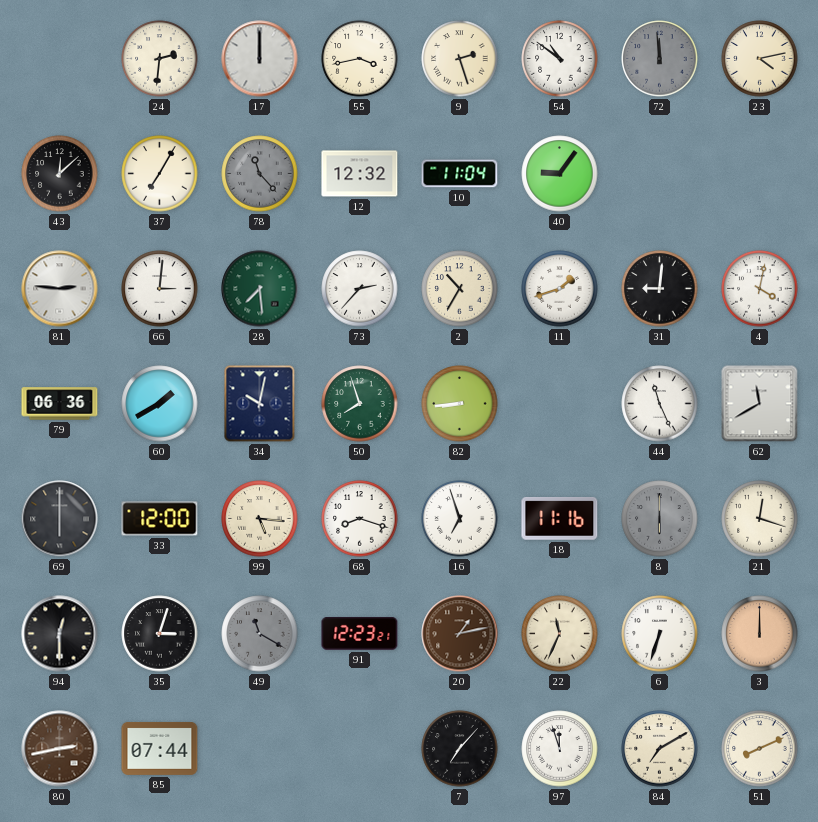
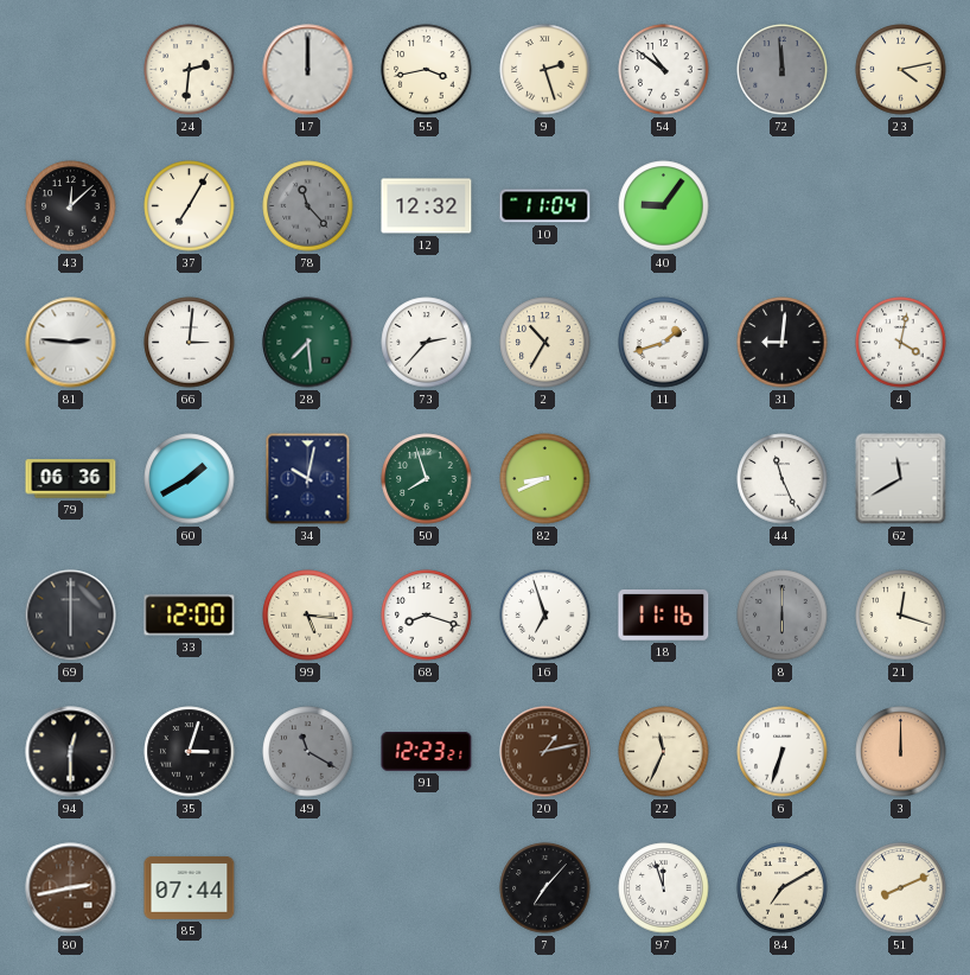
82: 8:44 -> 8:41
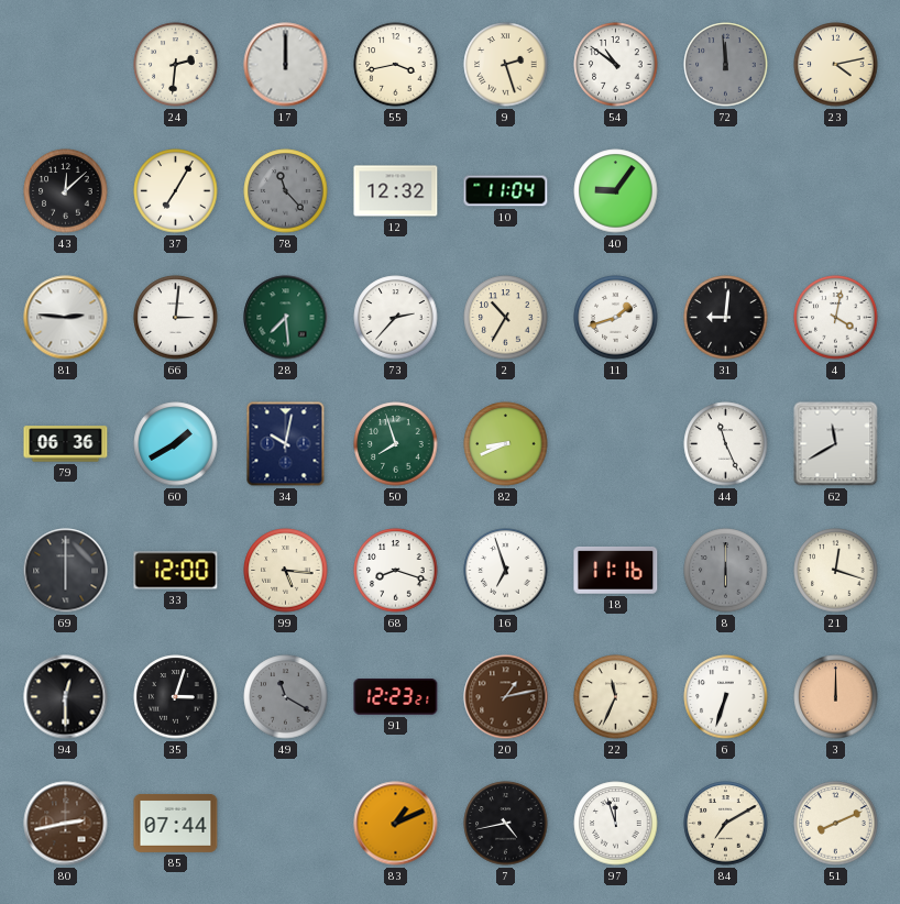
83: none -> 1:11
7: 7:07 -> 4:43
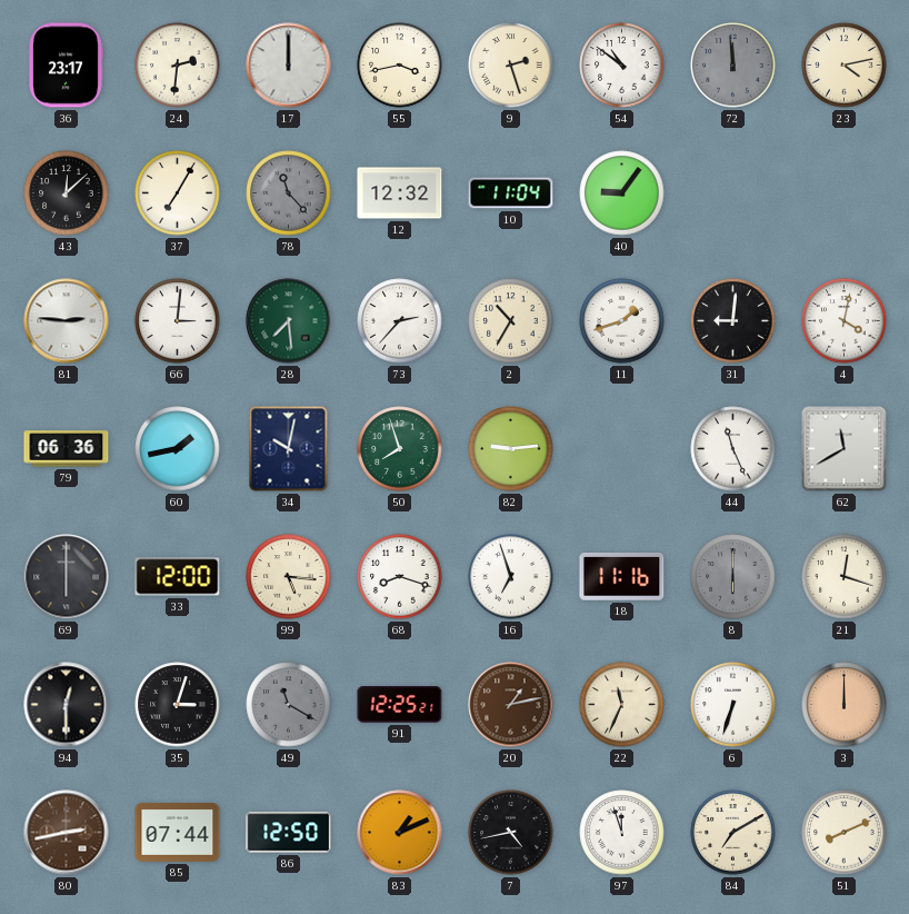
36: none -> 23:17
60: 1:40 -> 1:43
82: 8:41 -> 9:14
91: 12:23 -> 12:25
86: none -> 12:50
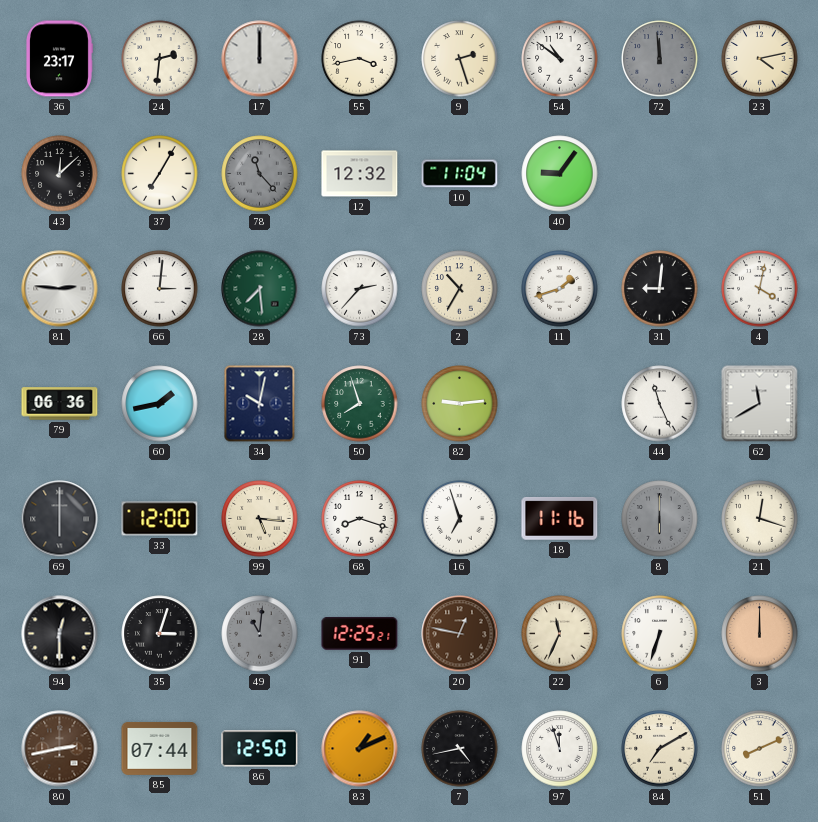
49: 11:20 -> 11:01
20: 1:13 -> 12:47
